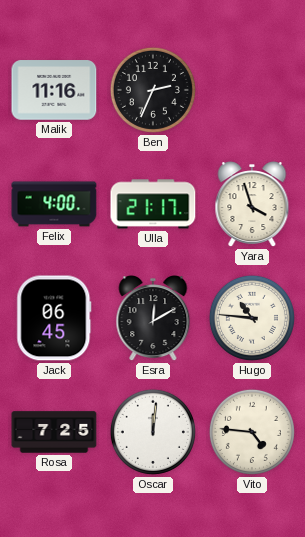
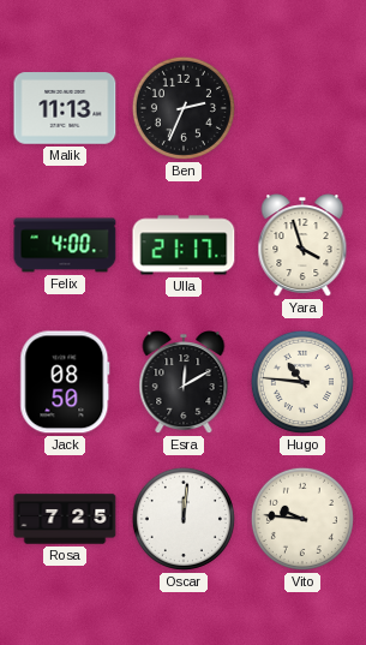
Malik: 11:16 -> 11:13
Jack: 06:45 -> 08:50
Vito: 4:46 -> 9:46
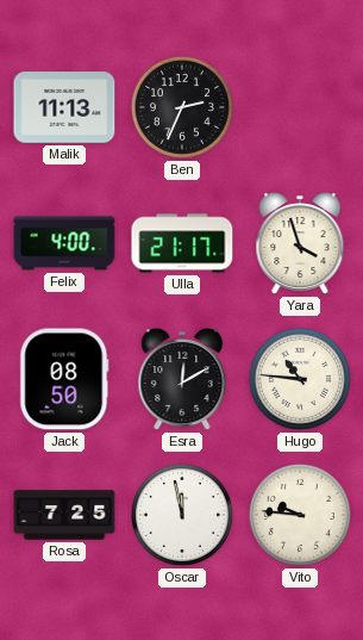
Oscar: 12:01 -> 11:58
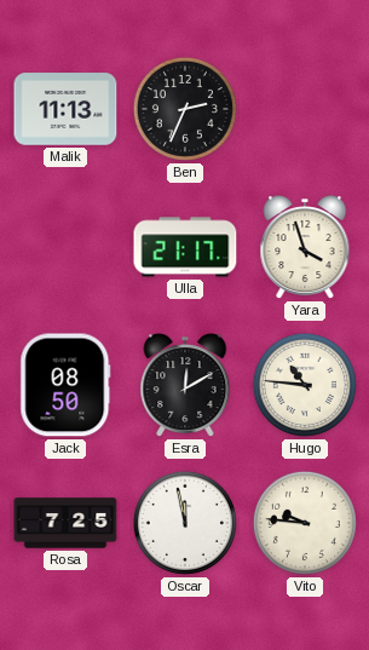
Felix: 4:00 -> none
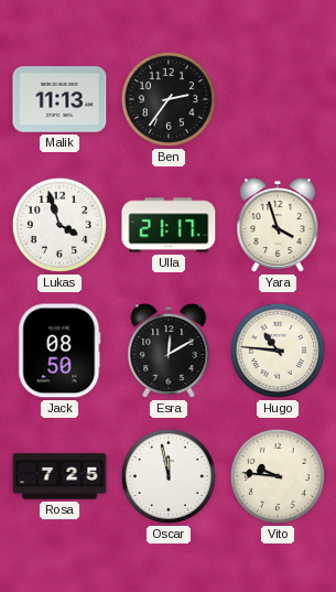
Ben: 2:34 -> 2:36
Lukas: none -> 3:57
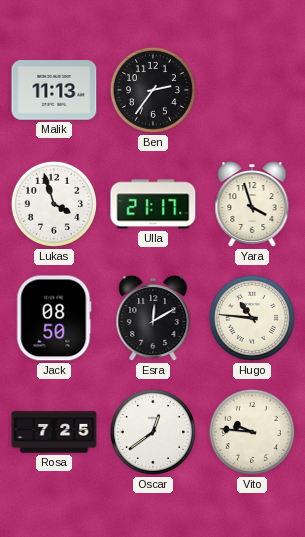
Oscar: 11:58 -> 12:39
